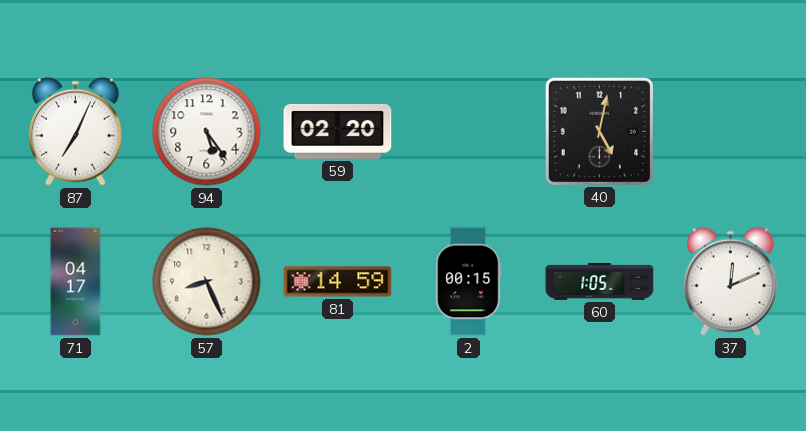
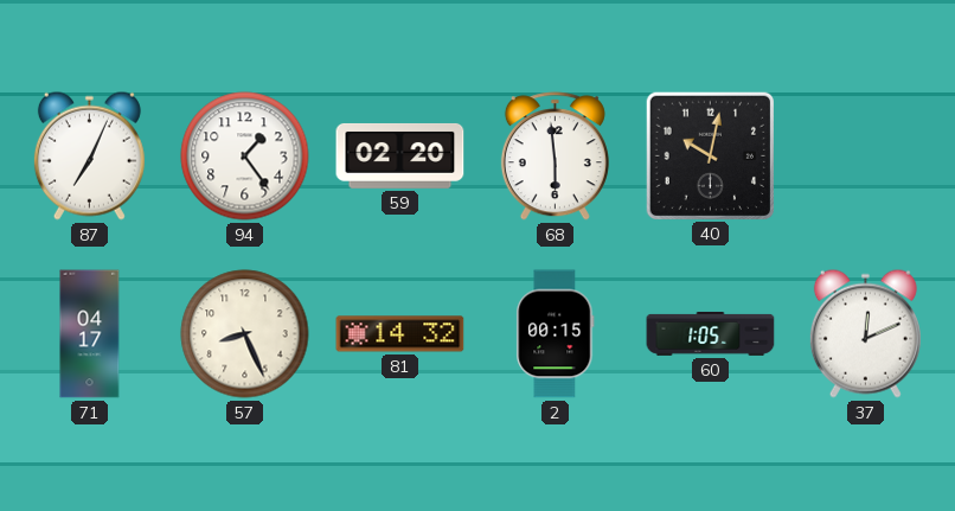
94: 5:24 -> 1:24
68: none -> 5:59
40: 5:02 -> 10:02
81: 14:59 -> 14:32
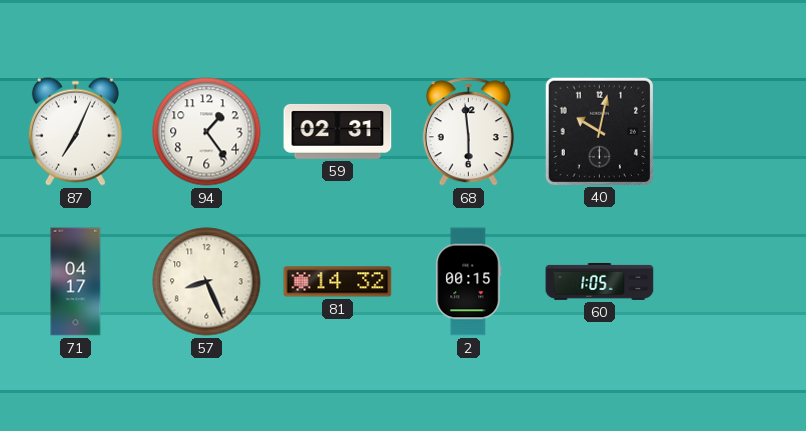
59: 02:20 -> 02:31
37: 12:11 -> none
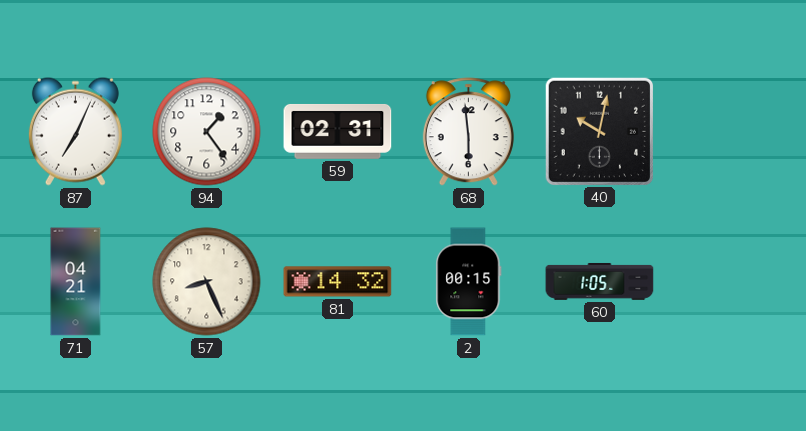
71: 04:17 -> 04:21
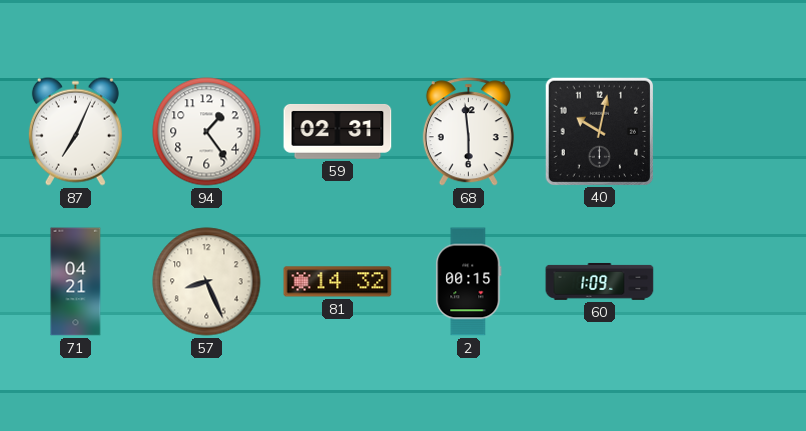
60: 1:05 -> 1:09
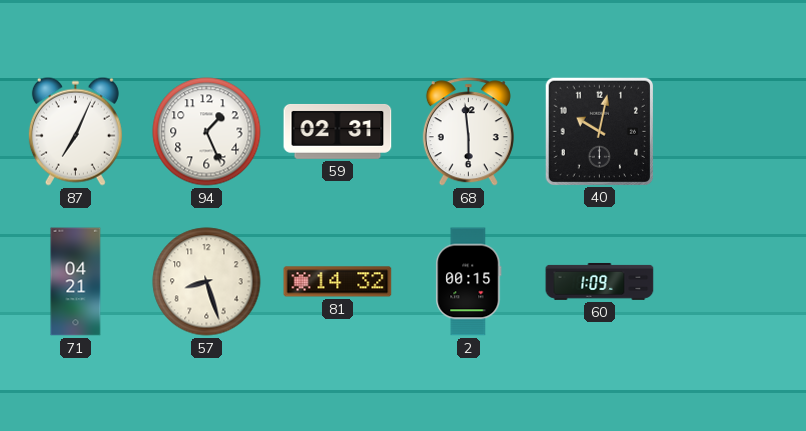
94: 1:24 -> 1:26
57: 8:26 -> 8:27
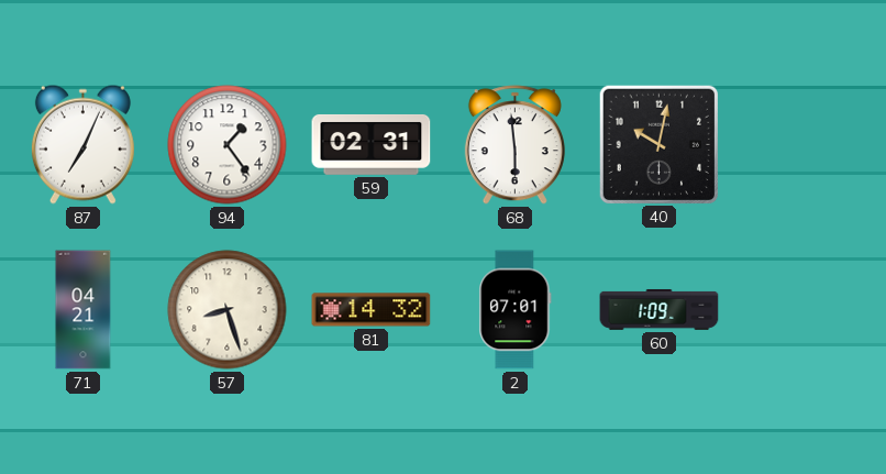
94: 1:26 -> 1:24
2: 00:15 -> 07:01
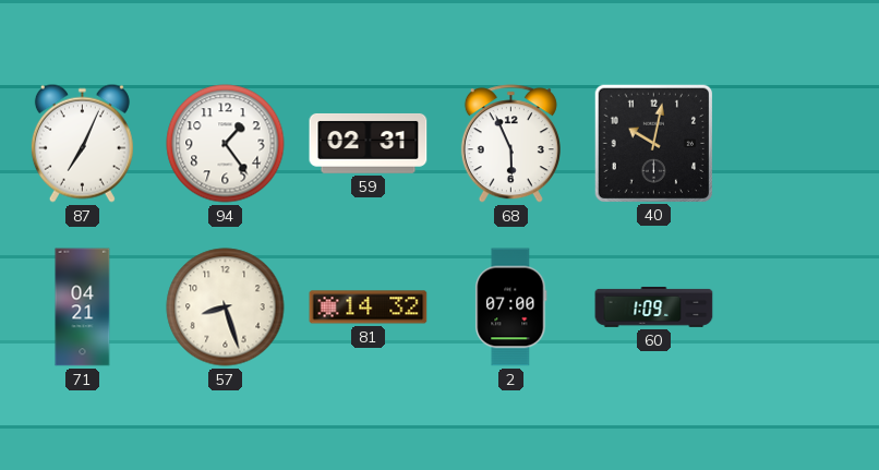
68: 5:59 -> 5:56
2: 07:01 -> 07:00
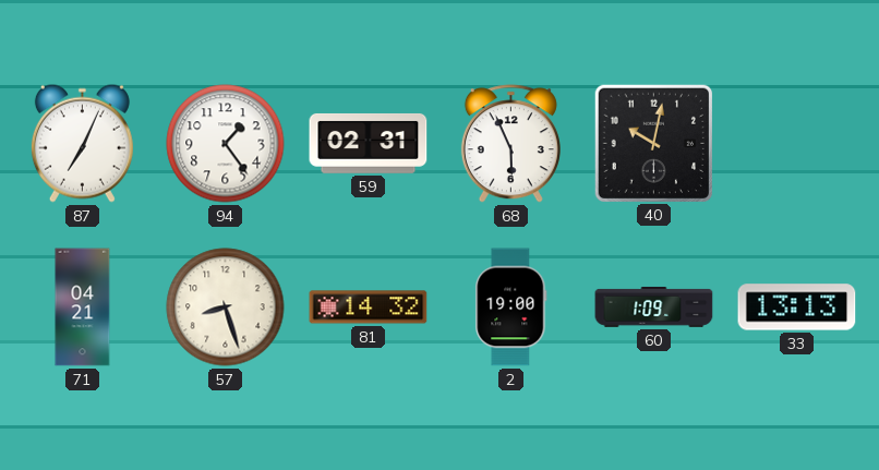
2: 07:00 -> 19:00
33: none -> 13:13
